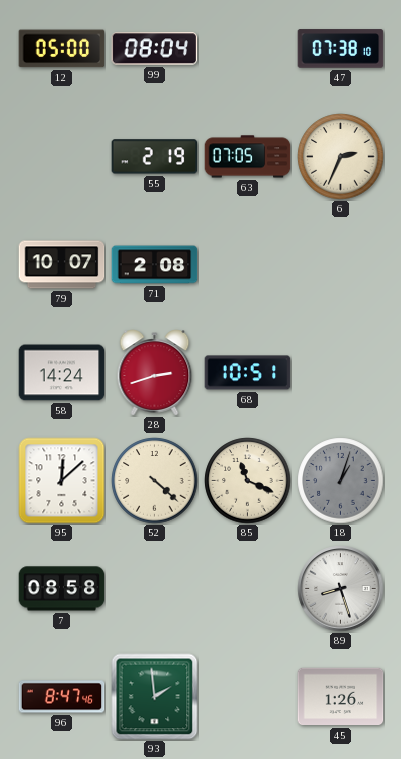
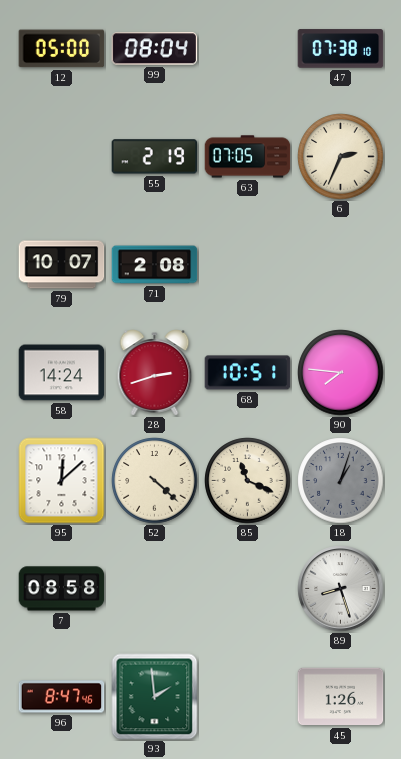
90: none -> 7:46
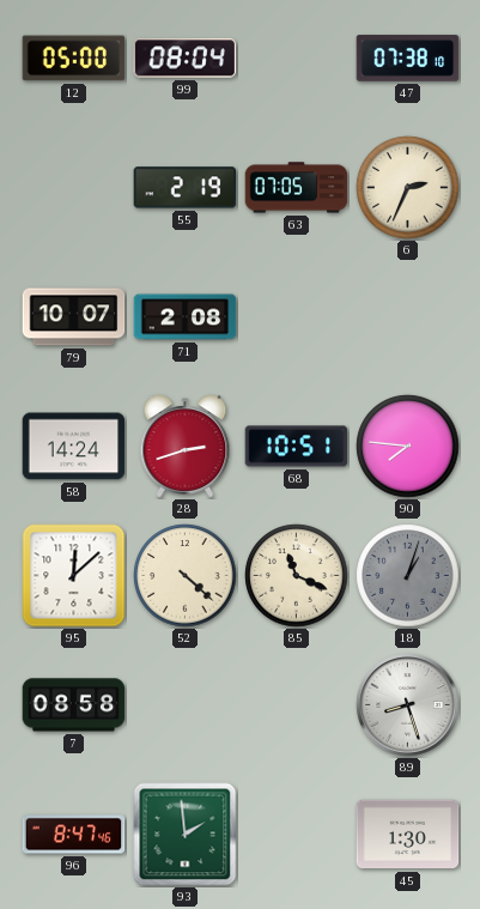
45: 1:26 -> 1:30
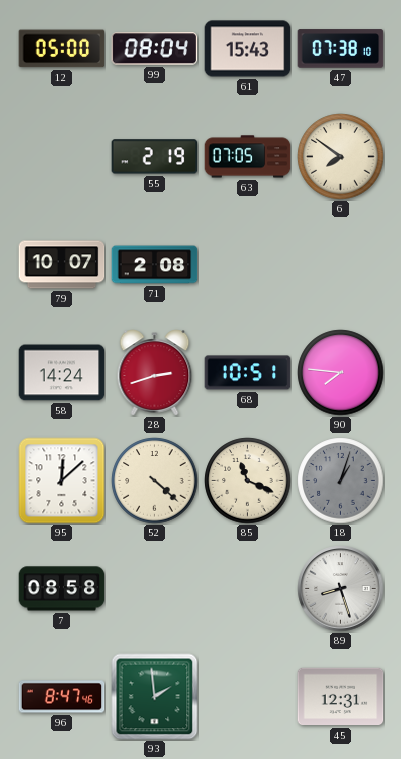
61: none -> 15:43
6: 2:34 -> 7:51
45: 1:30 -> 12:31
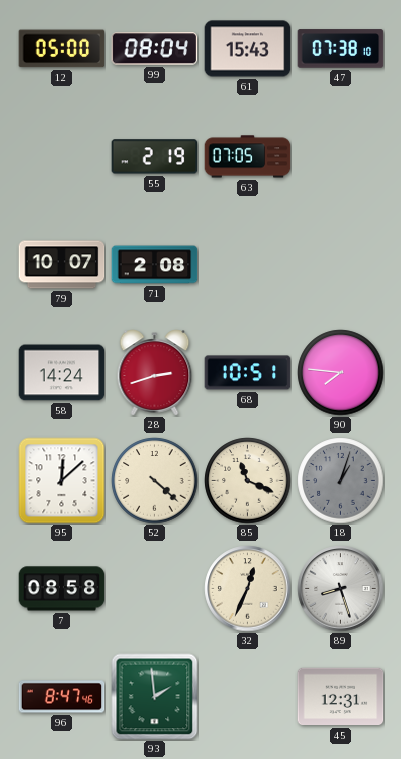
6: 7:51 -> none
32: none -> 12:34
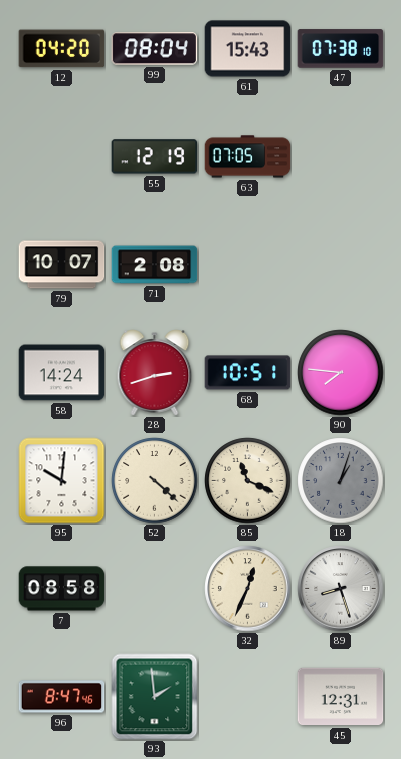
12: 05:00 -> 04:20
55: 2:19 -> 12:19
95: 12:08 -> 10:01
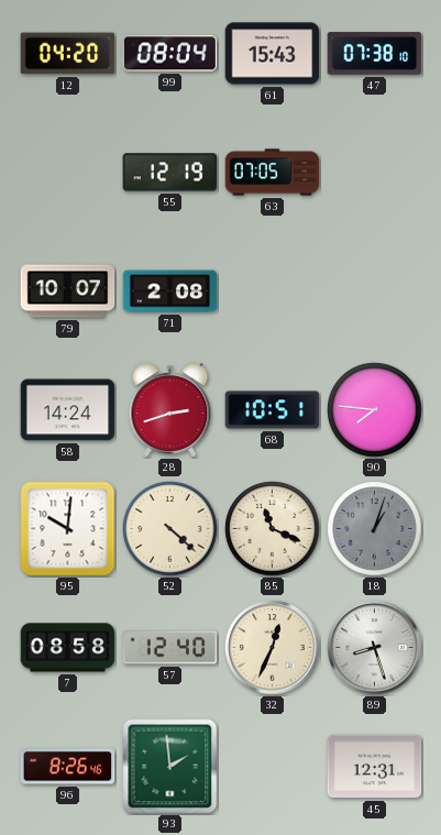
57: none -> 12:40
96: 8:47 -> 8:26
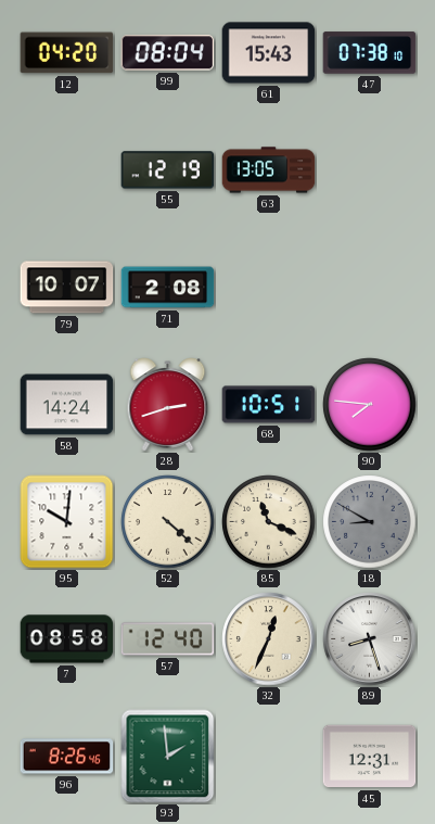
63: 07:05 -> 13:05
18: 1:03 -> 8:50
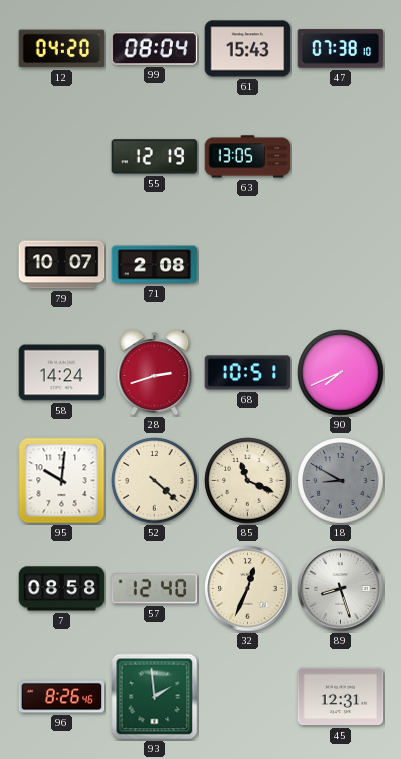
90: 7:46 -> 7:41
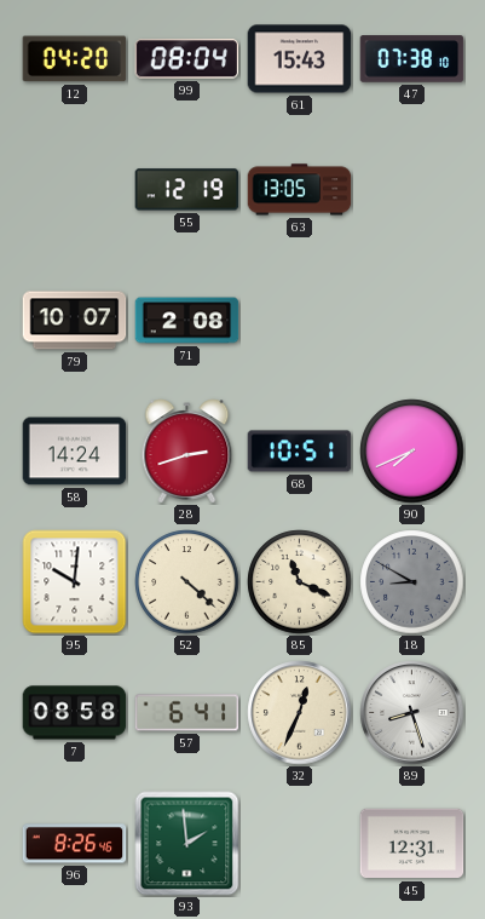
57: 12:40 -> 6:41
